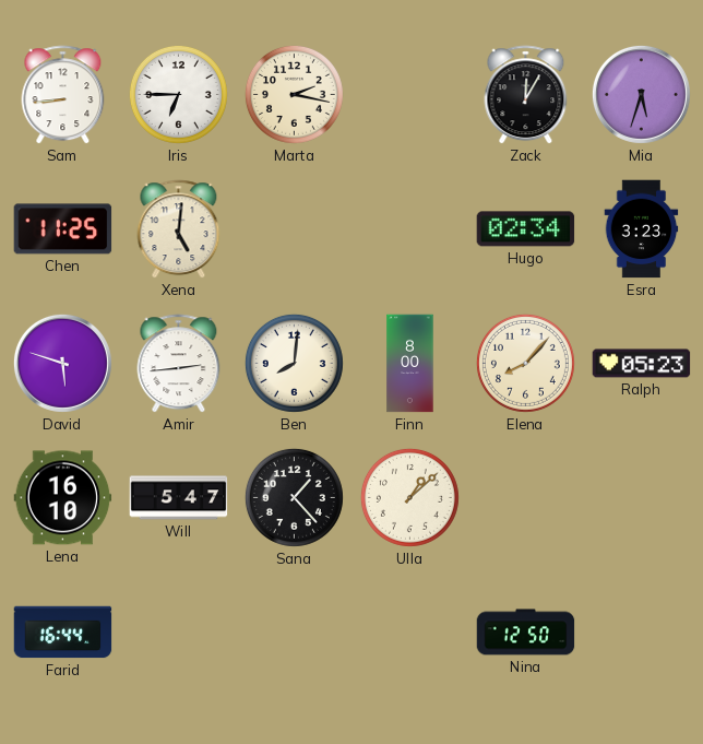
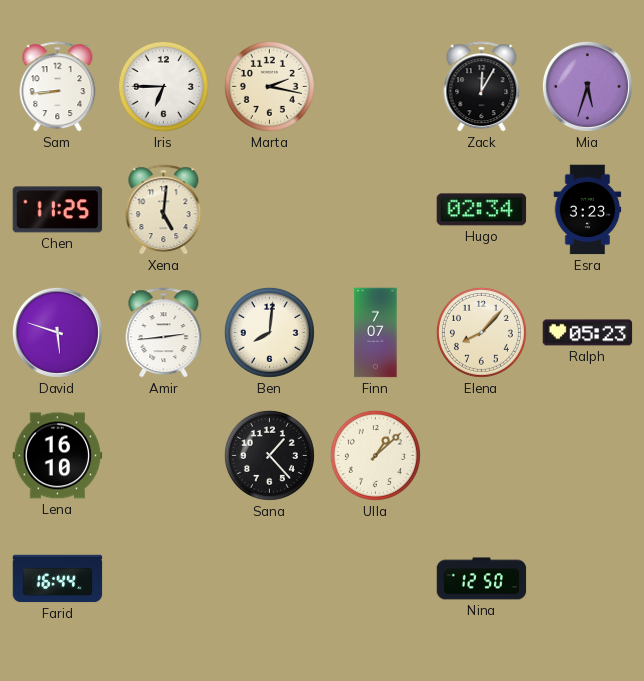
Finn: 8:00 -> 7:07
Will: 5:47 -> none
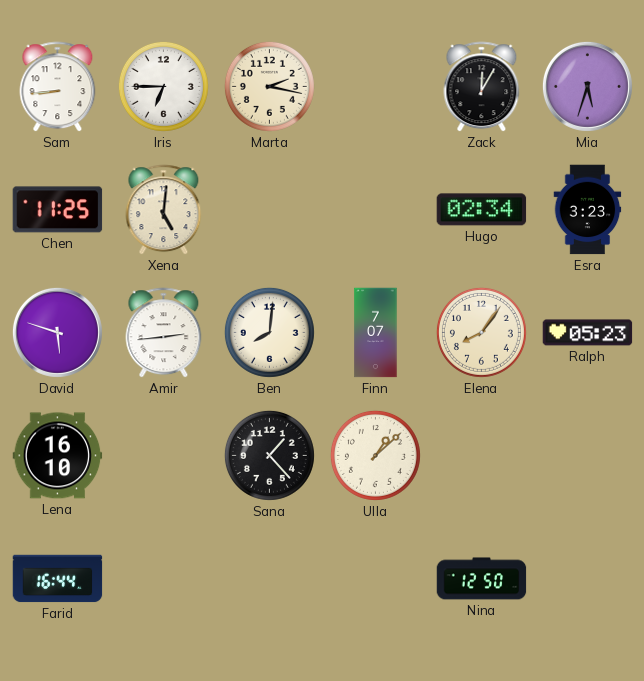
Elena: 8:07 -> 8:06
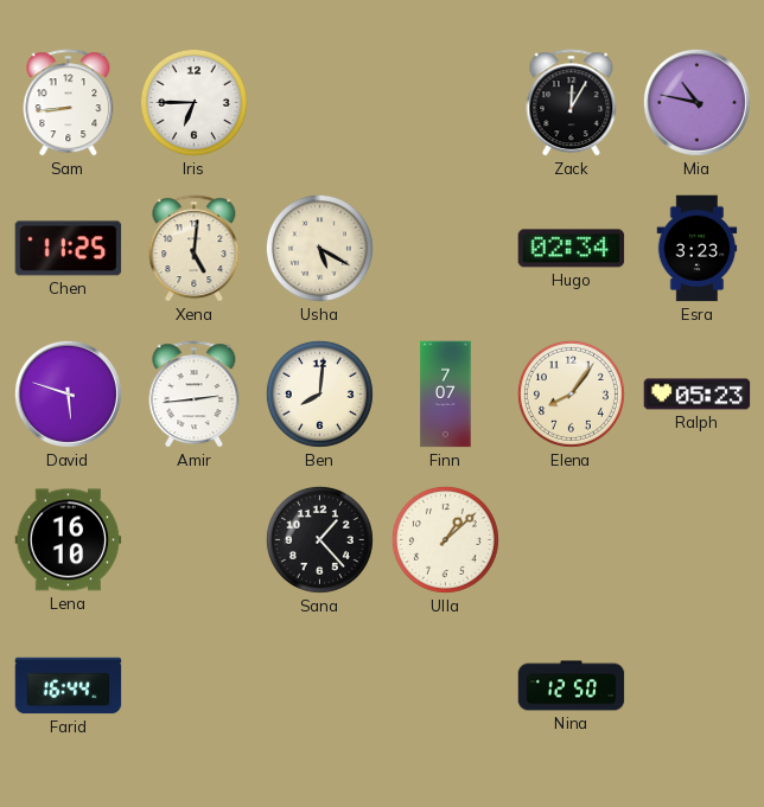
Marta: 2:17 -> none
Mia: 5:33 -> 10:47
Usha: none -> 5:20
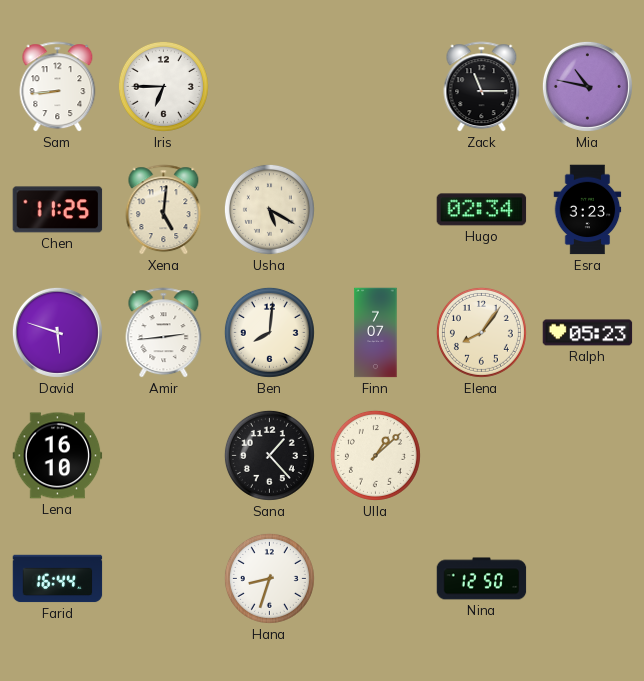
Zack: 12:05 -> 11:15
Hana: none -> 8:33
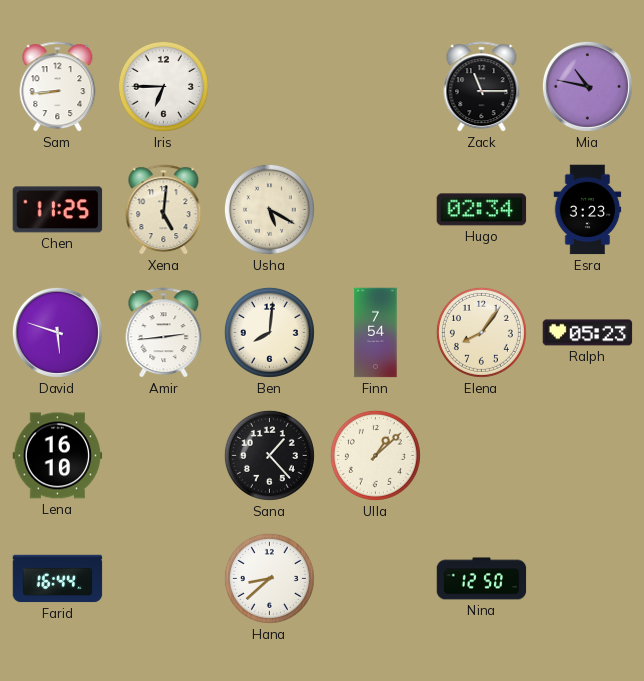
Finn: 7:07 -> 7:54
Hana: 8:33 -> 8:38
